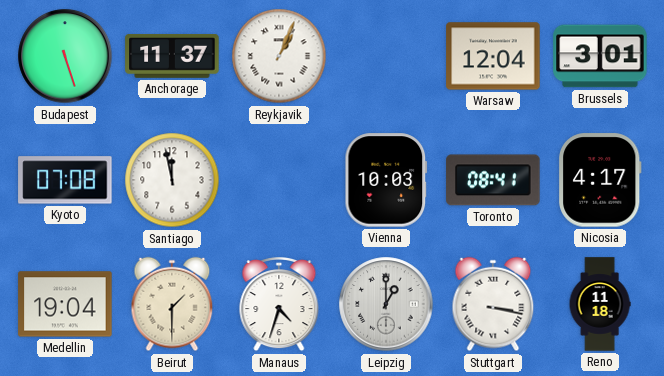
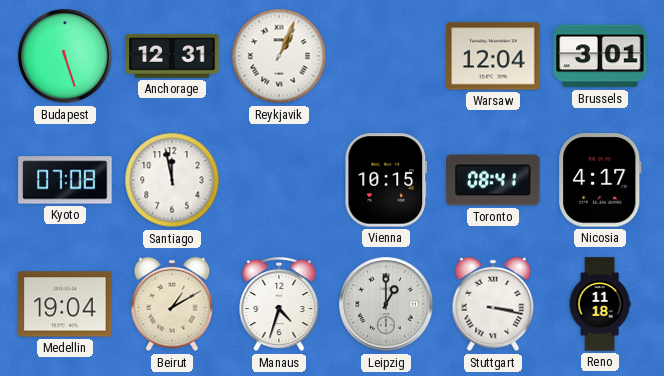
Anchorage: 11:37 -> 12:31
Vienna: 10:03 -> 10:15
Beirut: 1:30 -> 1:10
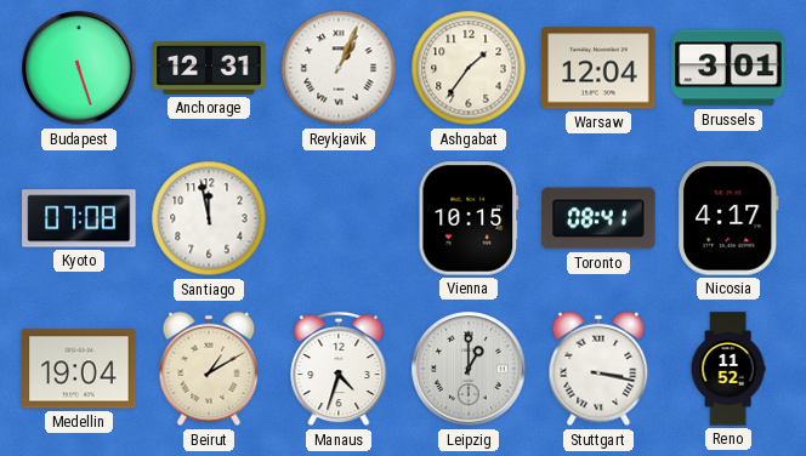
Ashgabat: none -> 1:36
Reno: 11:18 -> 11:52
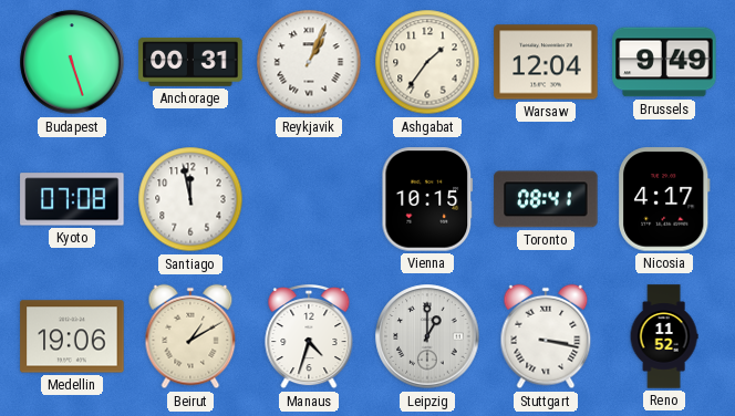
Anchorage: 12:31 -> 00:31
Brussels: 3:01 -> 9:49
Medellin: 19:04 -> 19:06
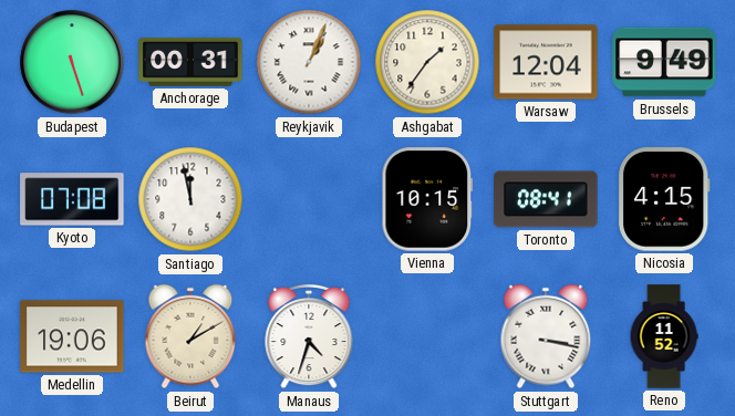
Nicosia: 4:17 -> 4:15
Leipzig: 1:00 -> none
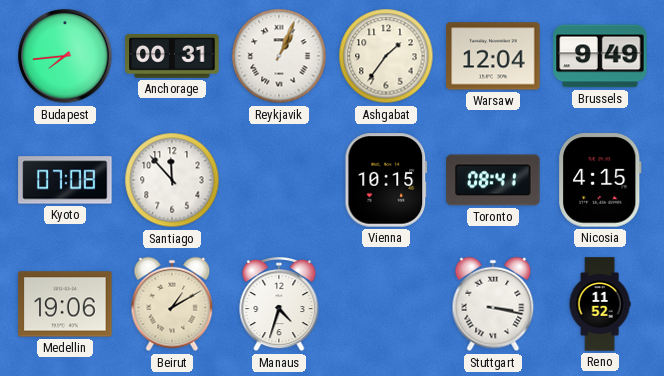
Budapest: 5:27 -> 7:44
Santiago: 11:58 -> 11:53
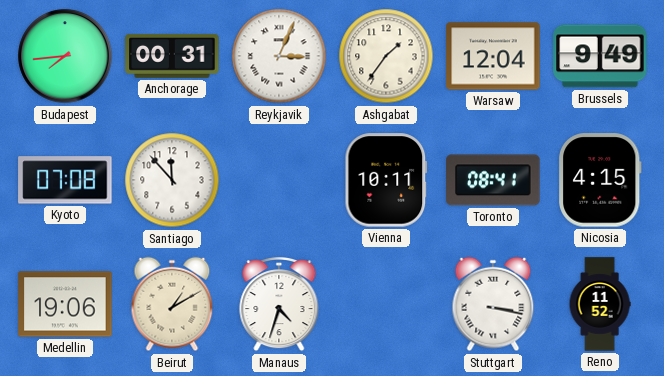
Reykjavik: 1:04 -> 3:04
Vienna: 10:15 -> 10:11
